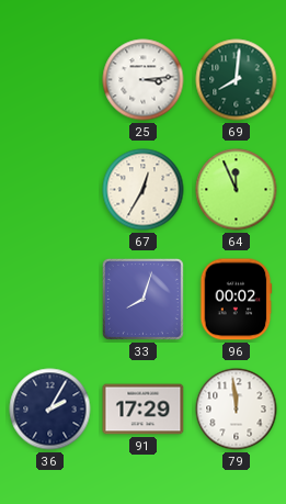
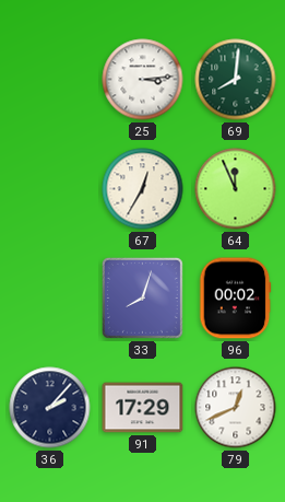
36: 2:05 -> 2:07
79: 11:59 -> 12:41
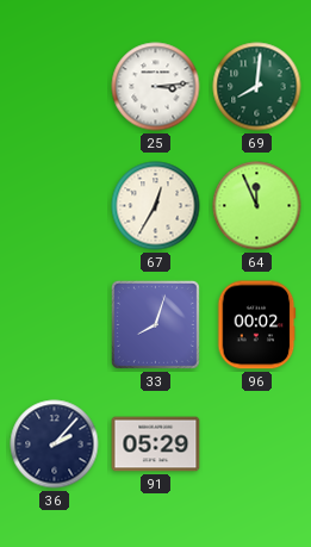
91: 17:29 -> 05:29
79: 12:41 -> none
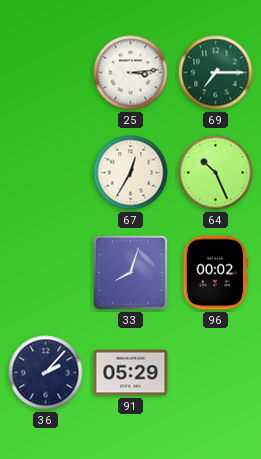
69: 8:01 -> 7:15
64: 11:56 -> 10:26
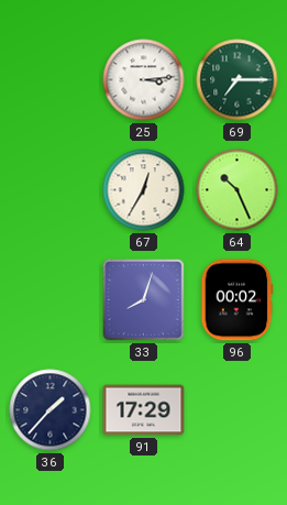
36: 2:07 -> 1:37
91: 05:29 -> 17:29
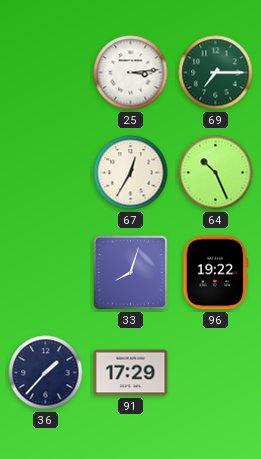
96: 00:02 -> 19:22
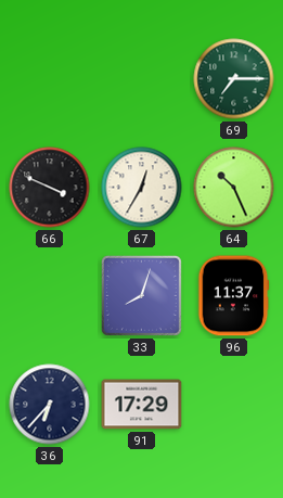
25: 3:14 -> none
66: none -> 3:49
96: 19:22 -> 11:37
36: 1:37 -> 6:37
